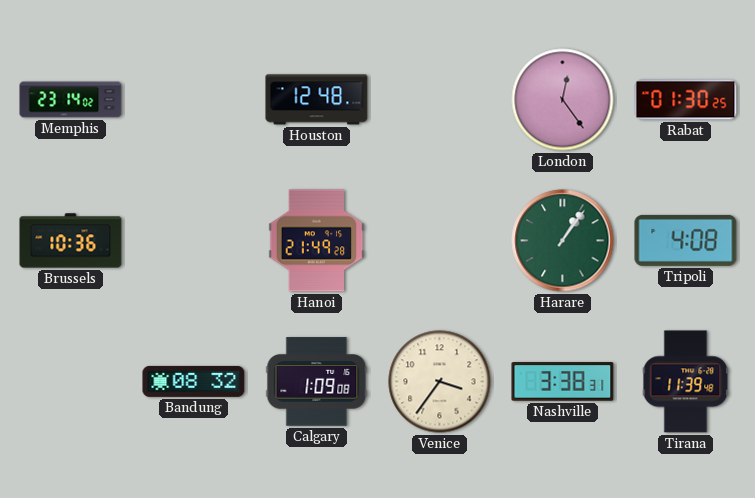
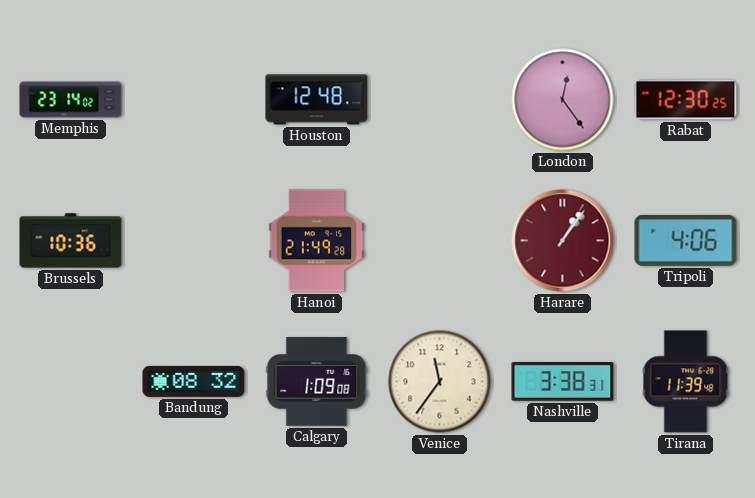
Rabat: 01:30 -> 12:30
Harare dial: green -> burgundy
Tripoli: 4:08 -> 4:06
Venice: 3:36 -> 11:36
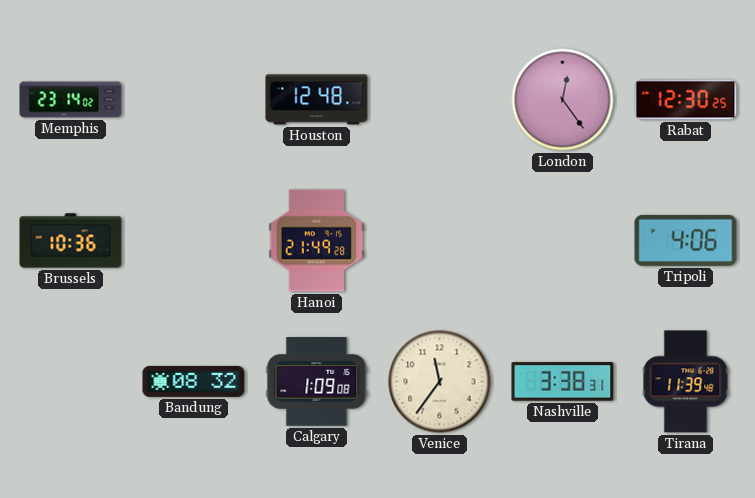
Harare: 1:06 -> none
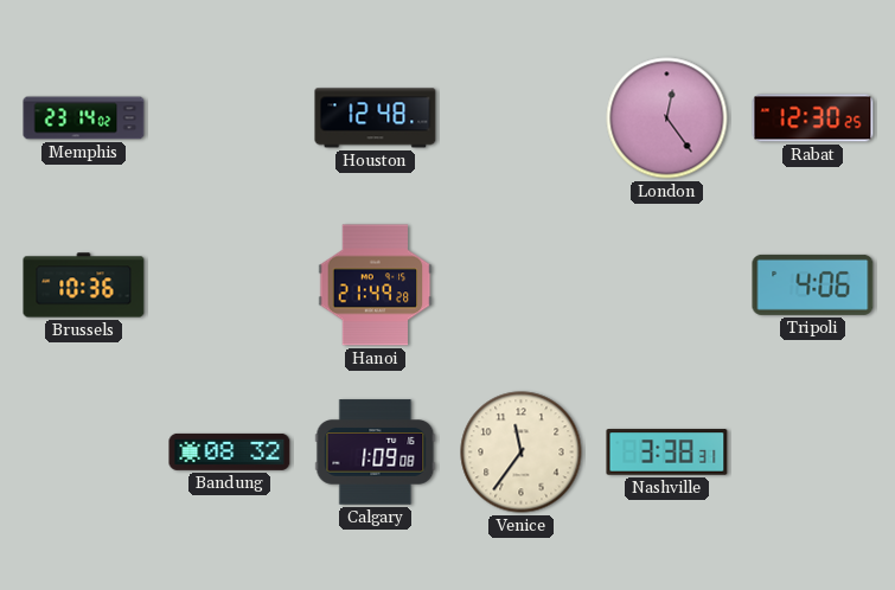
Tirana: 11:39 -> none
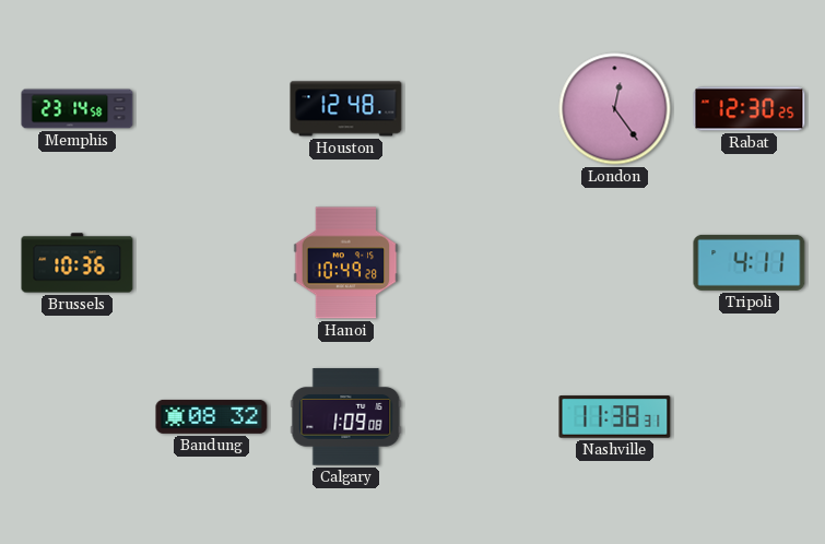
Memphis: 23:14:02 -> 23:14:58
Hanoi: 21:49 -> 10:49
Tripoli: 4:06 -> 4:11
Venice: 11:36 -> none
Nashville: 3:38 -> 11:38
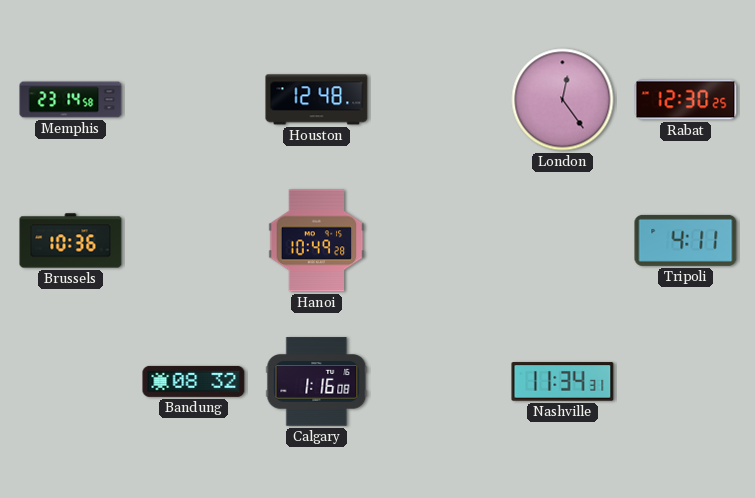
Calgary: 1:09 -> 1:16
Nashville: 11:38 -> 11:34
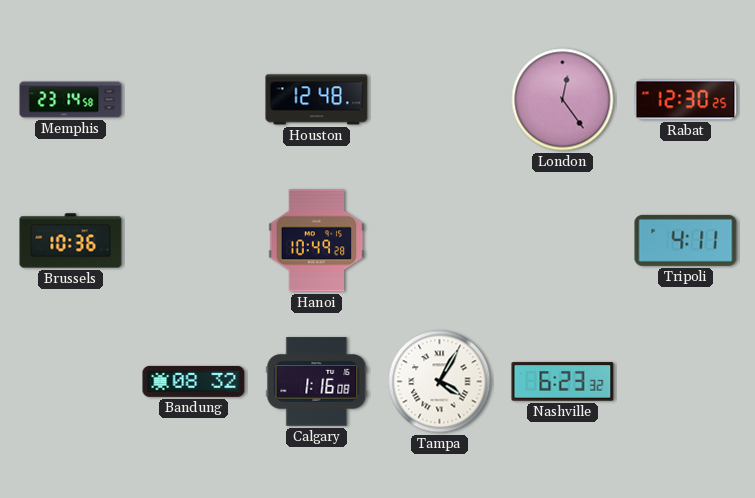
Tampa: none -> 4:05
Nashville: 11:34 -> 6:23
